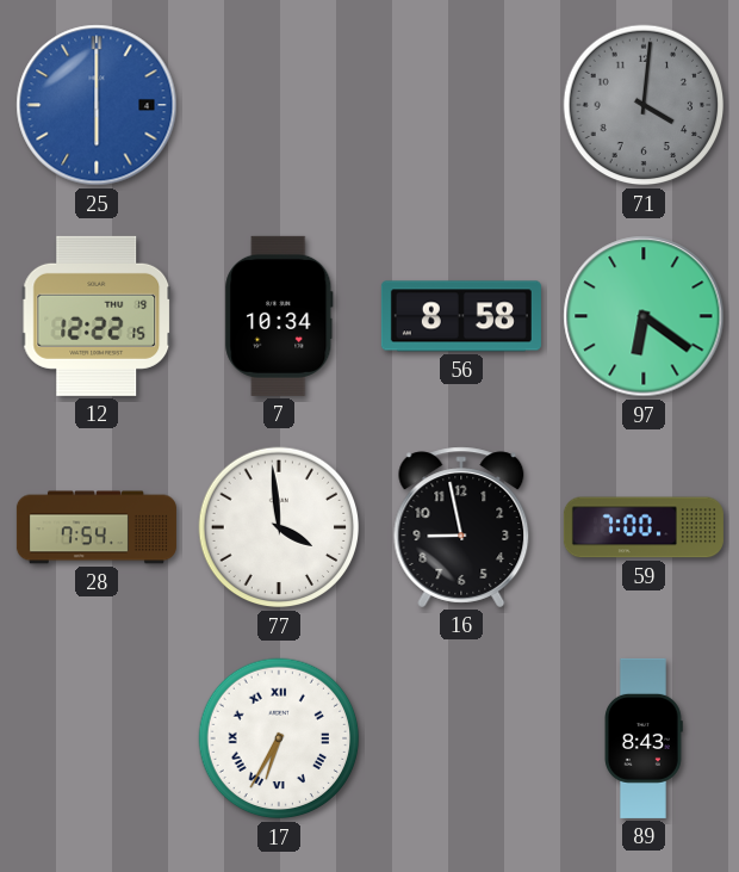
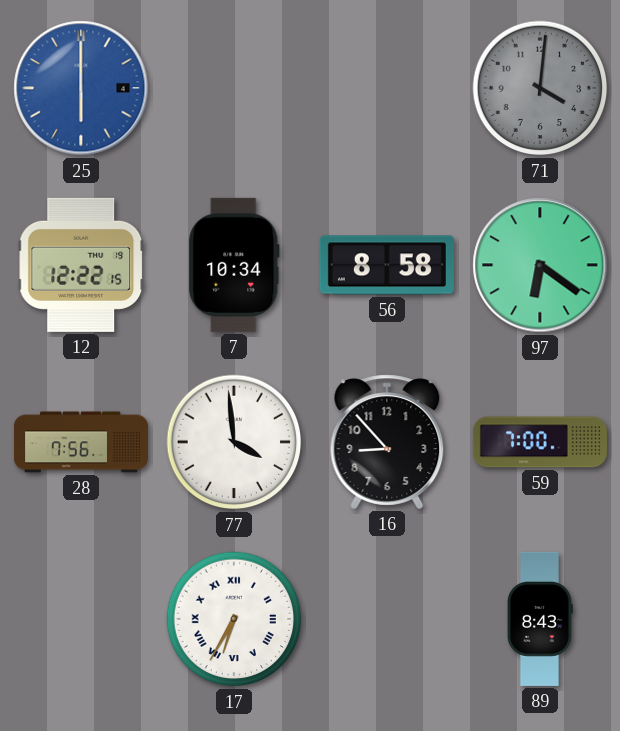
28: 7:54 -> 7:56
16: 8:58 -> 8:53
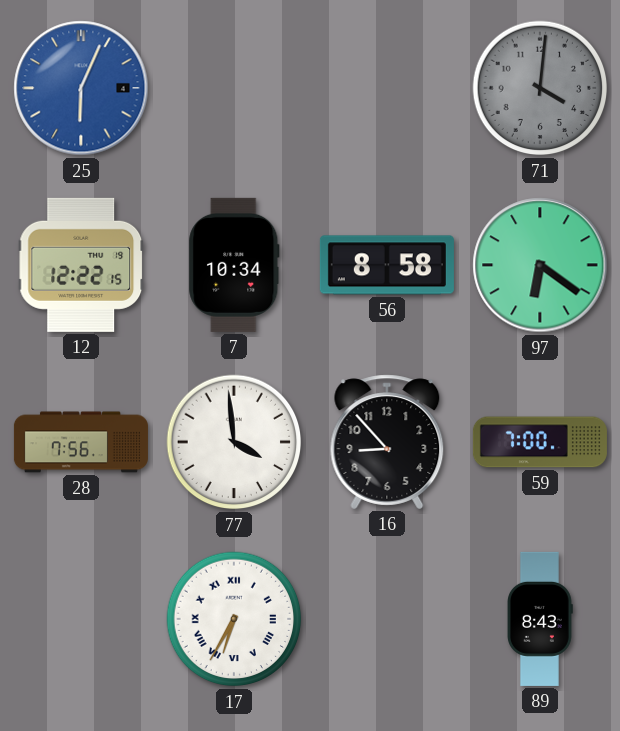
25: 6:00 -> 6:04
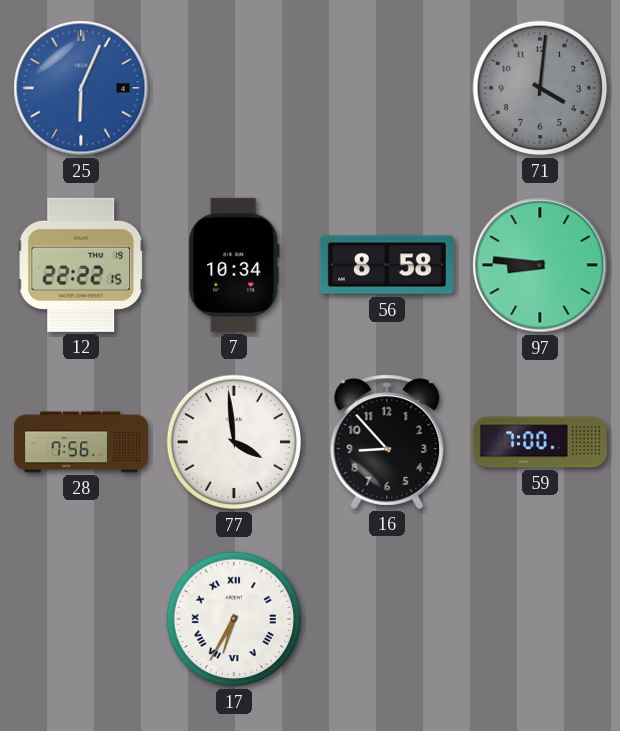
12: 12:22 -> 22:22
97: 6:21 -> 8:46
89: 8:43 -> none
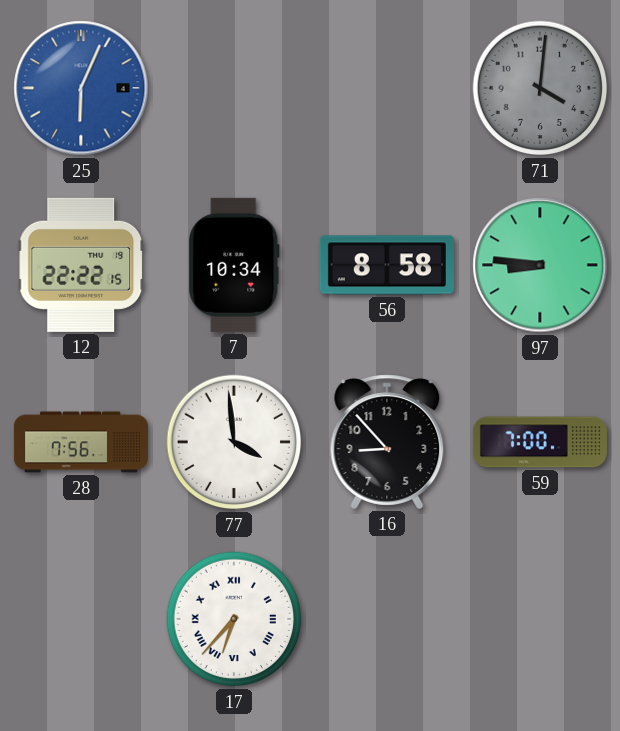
17: 6:35 -> 6:37
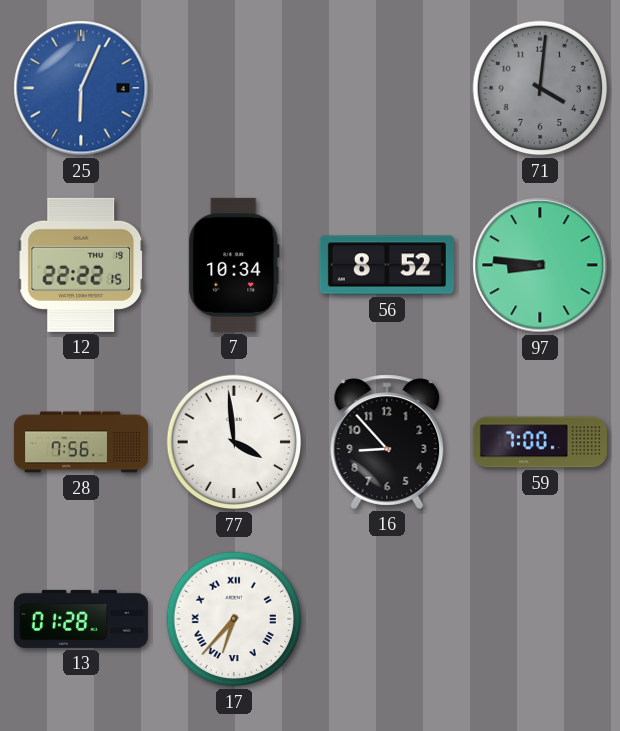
56: 8:58 -> 8:52
13: none -> 01:28
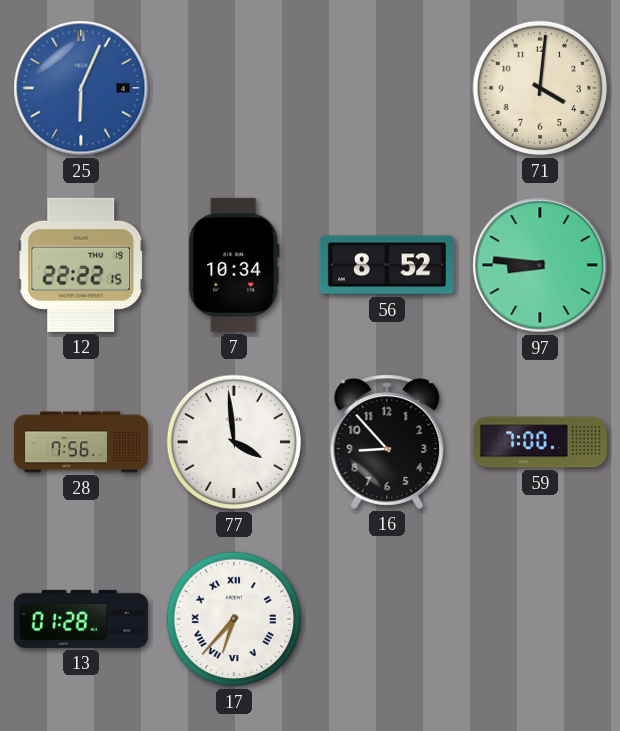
71 dial: grey -> cream
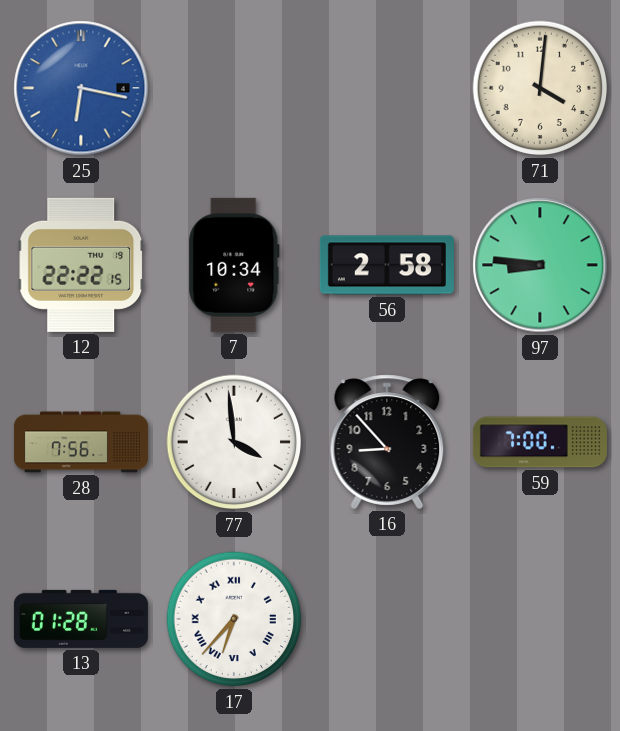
25: 6:04 -> 6:17
56: 8:52 -> 2:58
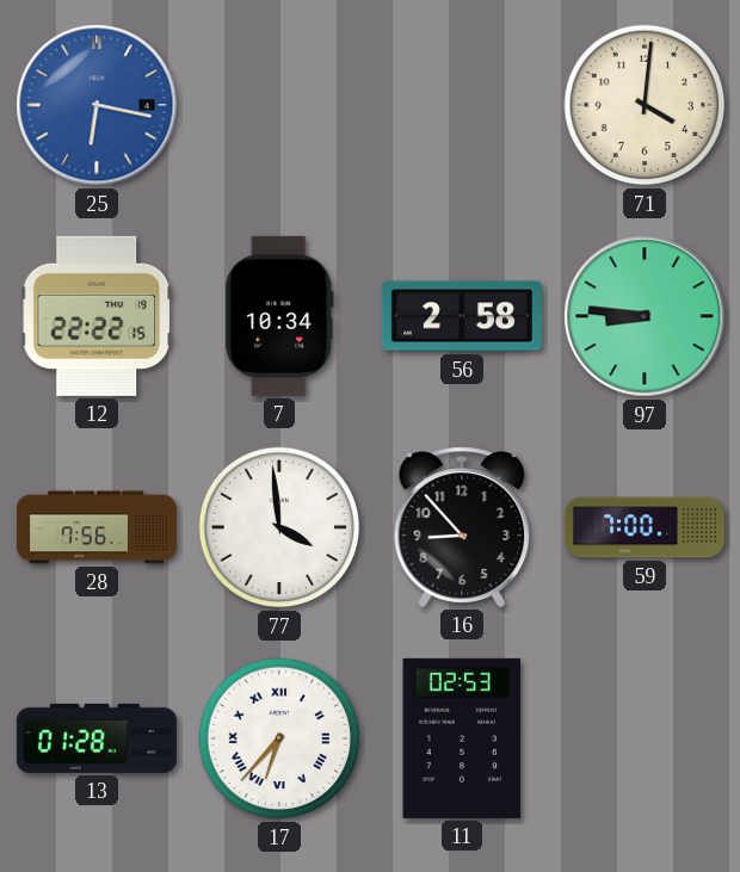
11: none -> 02:53
